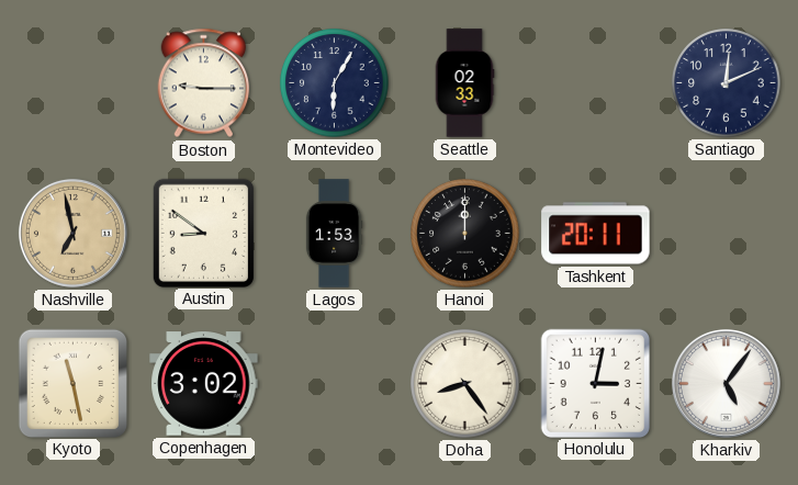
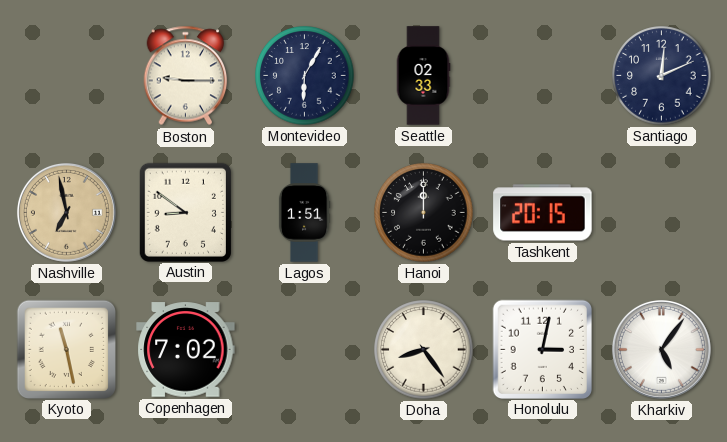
Lagos: 1:53 -> 1:51
Tashkent: 20:11 -> 20:15
Copenhagen: 3:02 -> 7:02
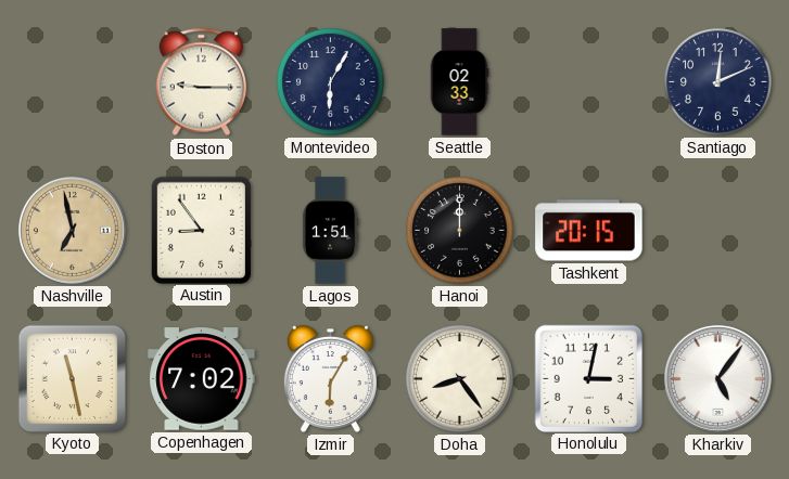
Austin: 8:51 -> 8:54
Izmir: none -> 6:05
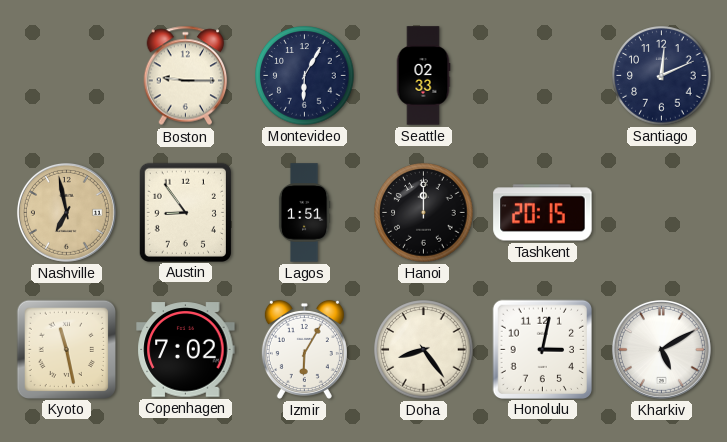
Kharkiv: 5:06 -> 5:10
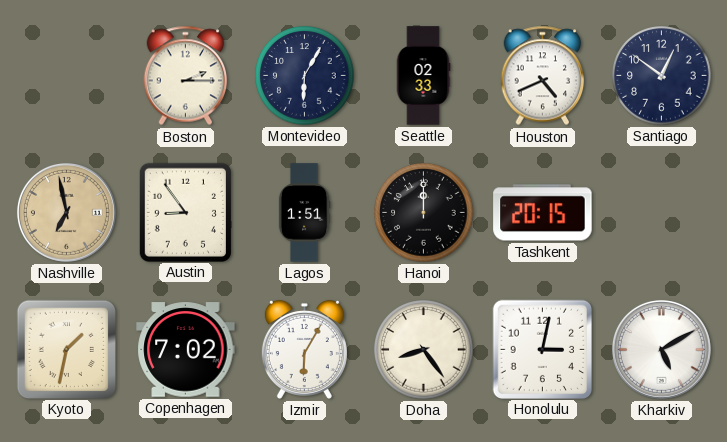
Boston: 9:15 -> 2:15
Houston: none -> 4:41
Santiago: 12:11 -> 12:51
Kyoto: 11:28 -> 1:32
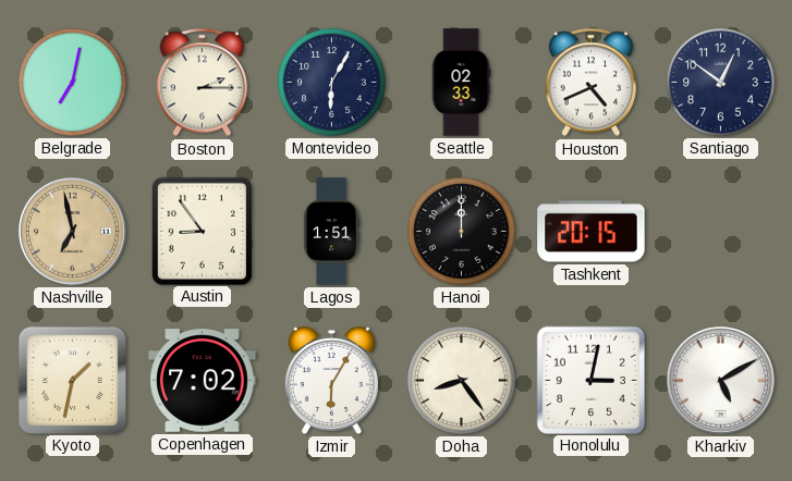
Belgrade: none -> 7:02
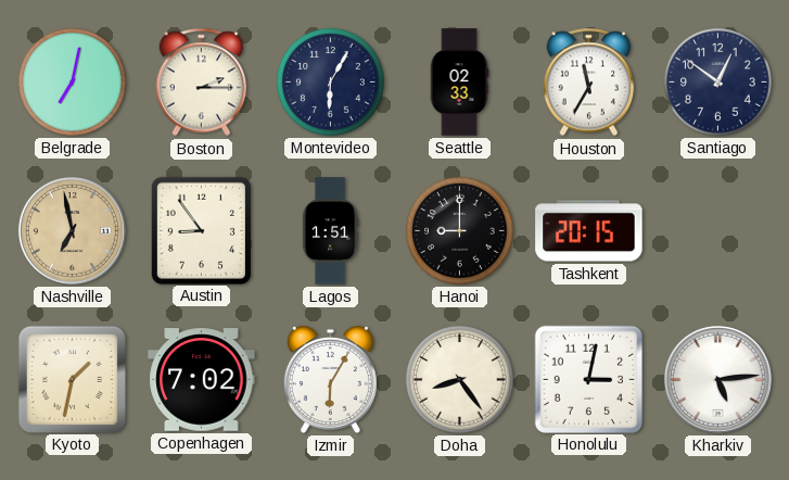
Houston: 4:41 -> 11:35
Hanoi: 12:00 -> 9:00
Kharkiv: 5:10 -> 5:14
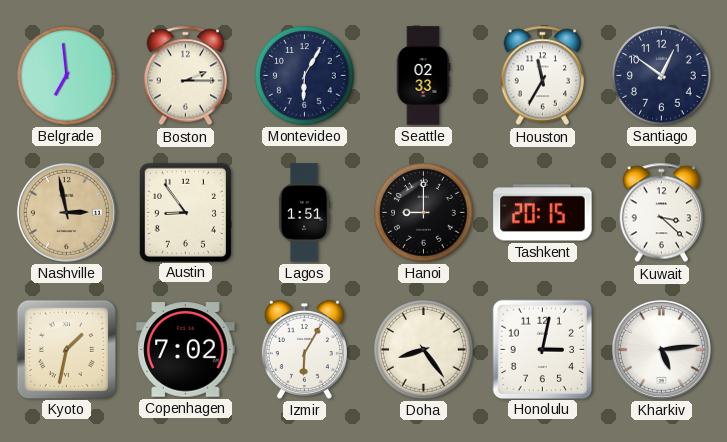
Belgrade: 7:02 -> 6:59
Nashville: 6:58 -> 2:58
Kuwait: none -> 3:22
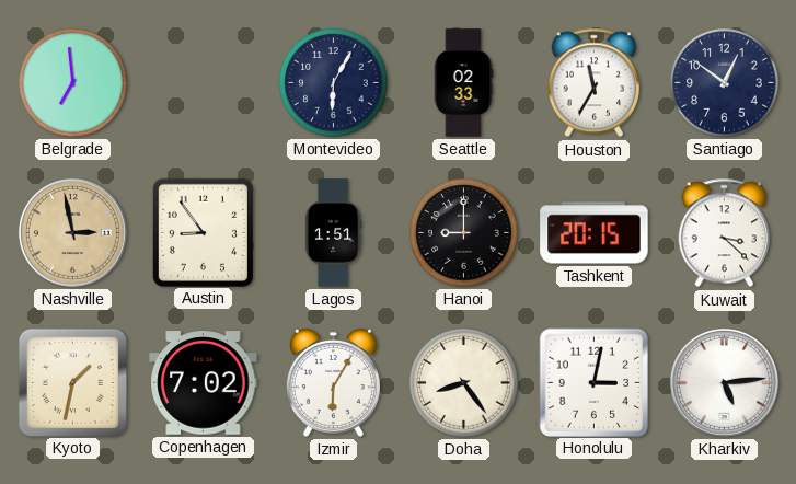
Boston: 2:15 -> none
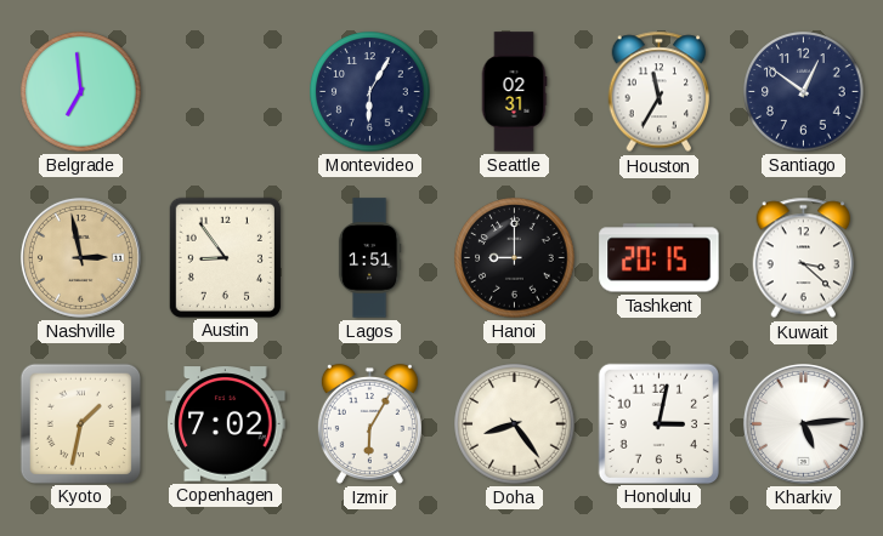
Seattle: 02:33 -> 02:31
